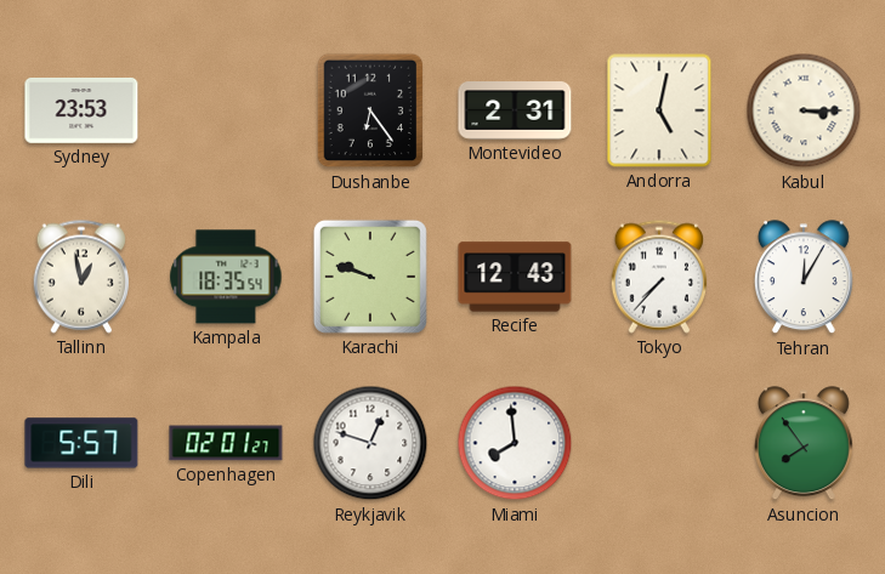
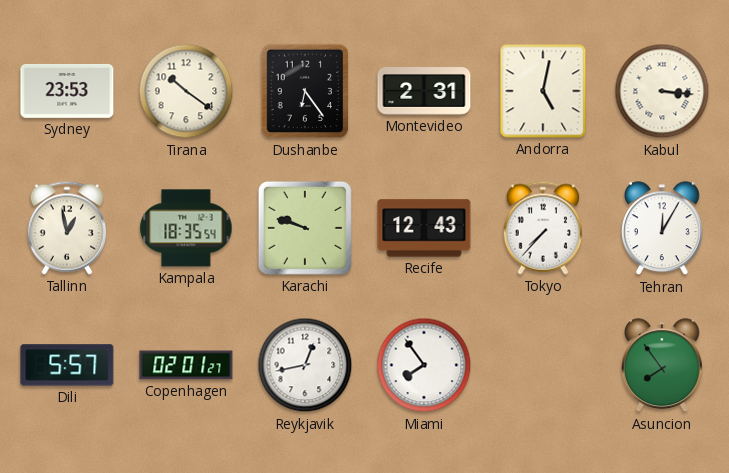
Tirana: none -> 10:21
Kabul: 3:15 -> 3:16
Reykjavik: 12:48 -> 12:43
Miami: 7:59 -> 7:54
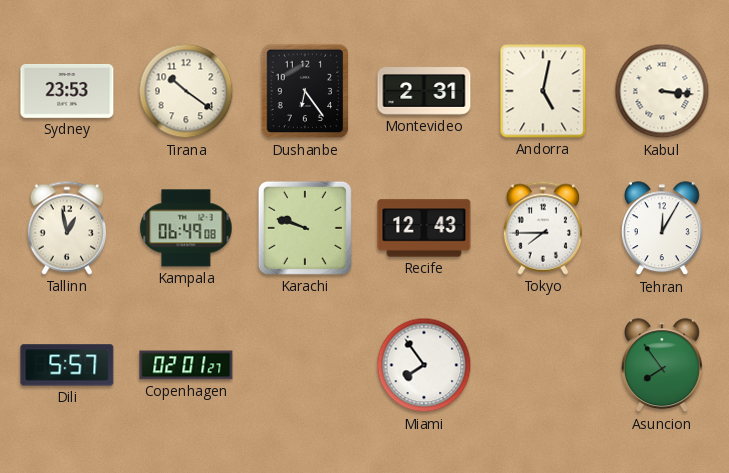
Kampala: 18:35 -> 06:49
Tokyo: 7:37 -> 7:45
Reykjavik: 12:43 -> none
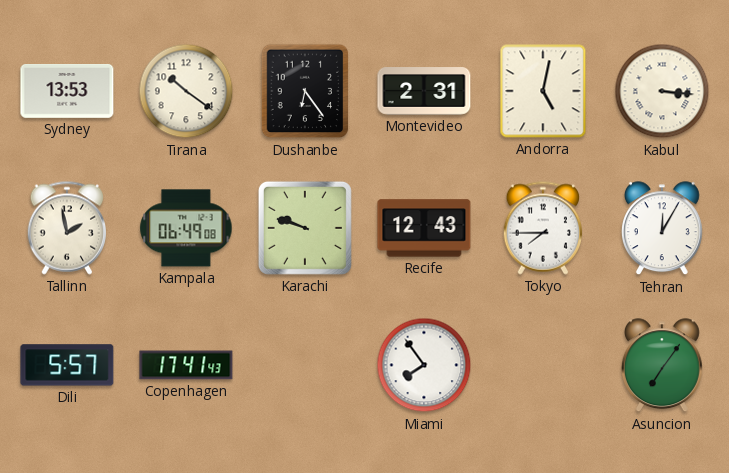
Sydney: 23:53 -> 13:53
Tallinn: 12:58 -> 1:58
Copenhagen: 02:01 -> 17:41
Asuncion: 7:54 -> 7:06
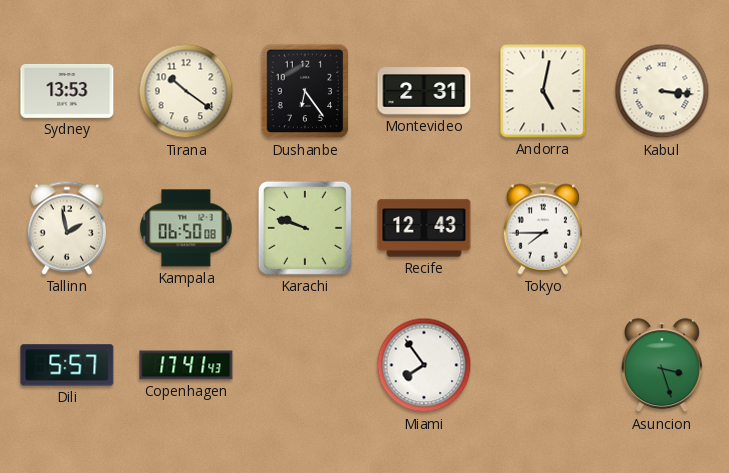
Kampala: 06:49 -> 06:50
Tehran: 12:05 -> none
Asuncion: 7:06 -> 3:27
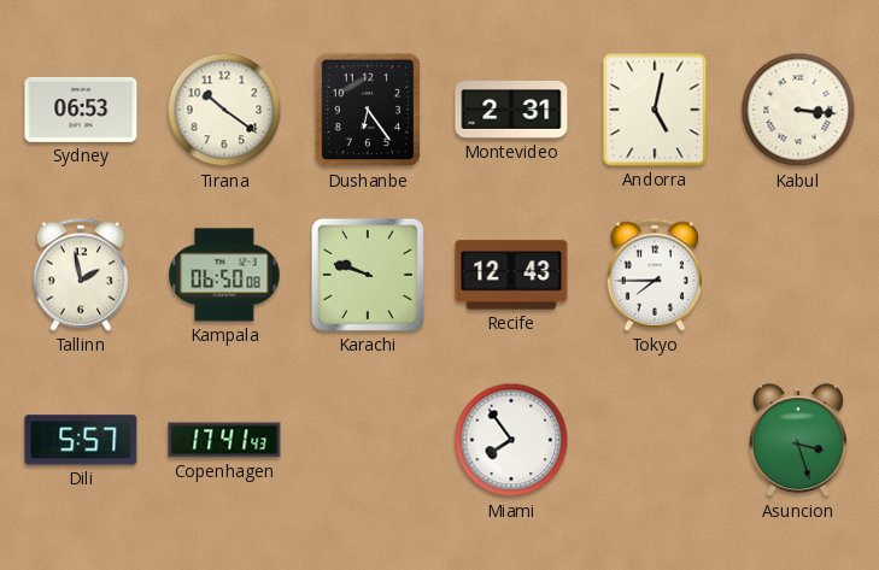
Sydney: 13:53 -> 06:53
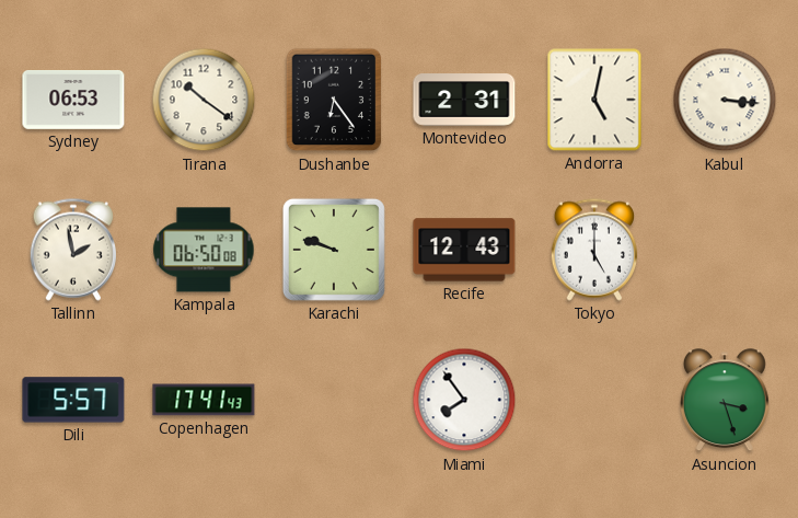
Tokyo: 7:45 -> 5:00
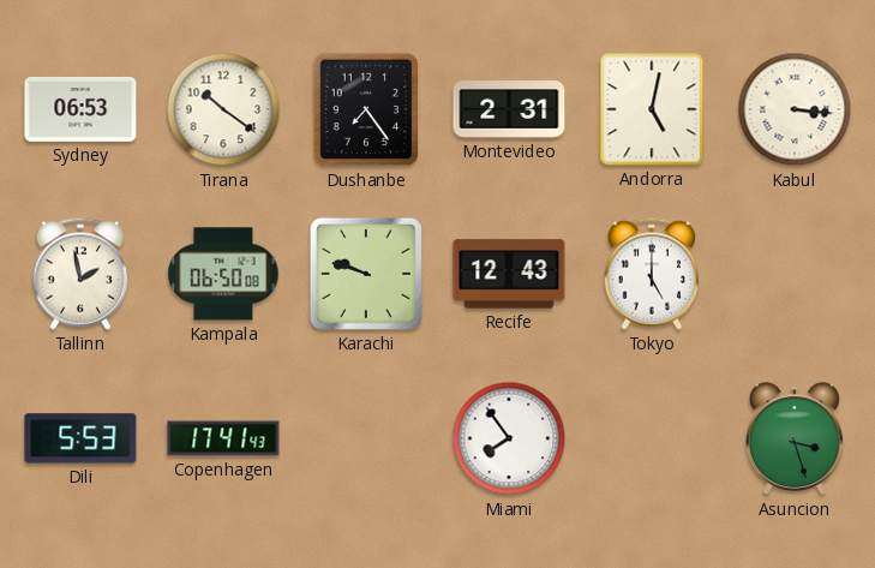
Dushanbe: 6:24 -> 7:24
Dili: 5:57 -> 5:53
